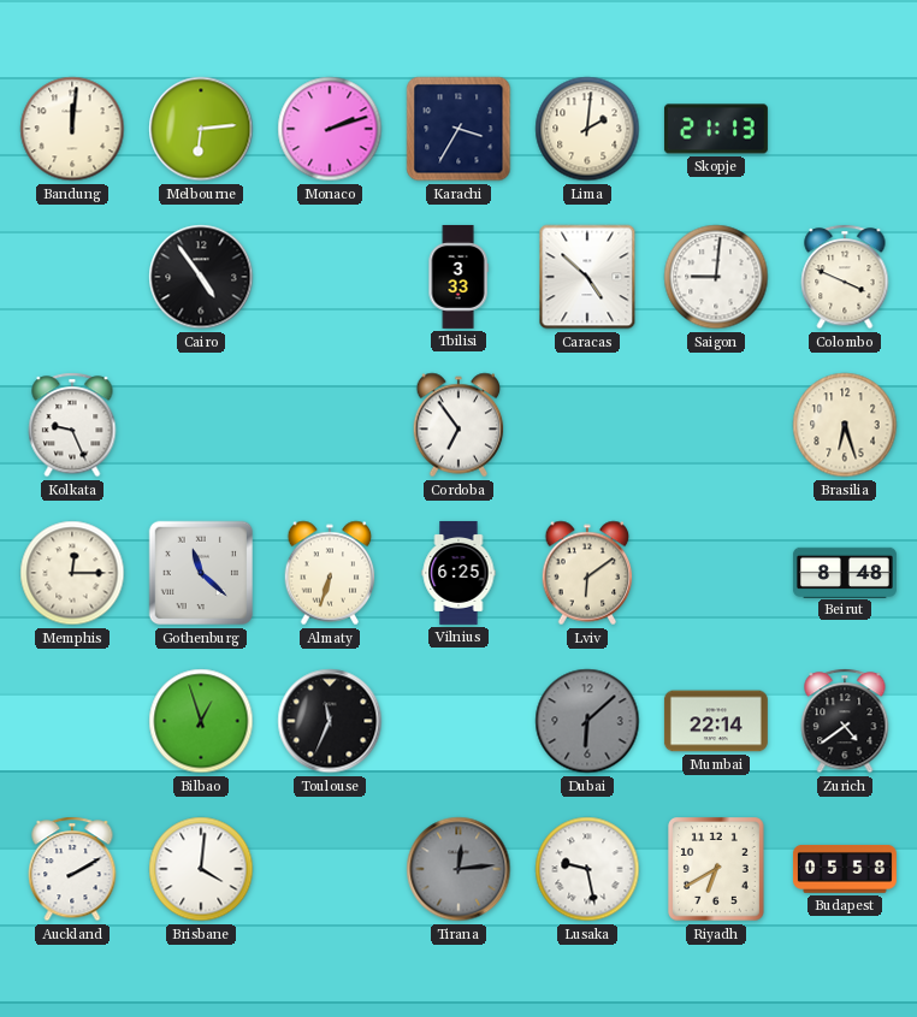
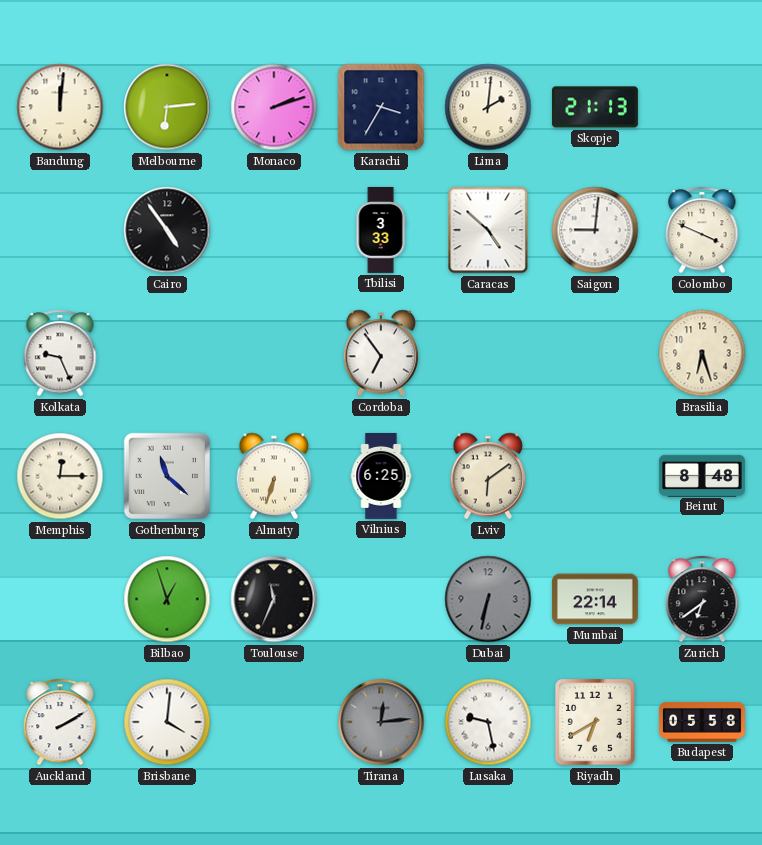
Dubai: 6:08 -> 6:32
Zurich: 4:39 -> 6:39
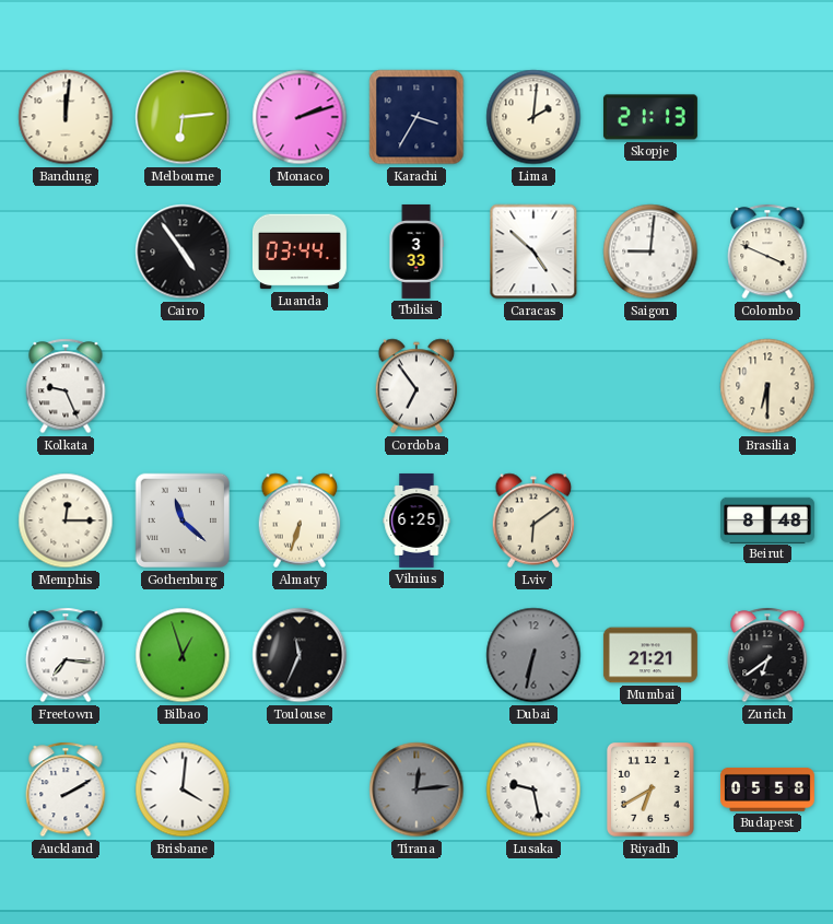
Luanda: none -> 03:44
Brasilia: 6:27 -> 6:30
Freetown: none -> 7:16
Mumbai: 22:14 -> 21:21
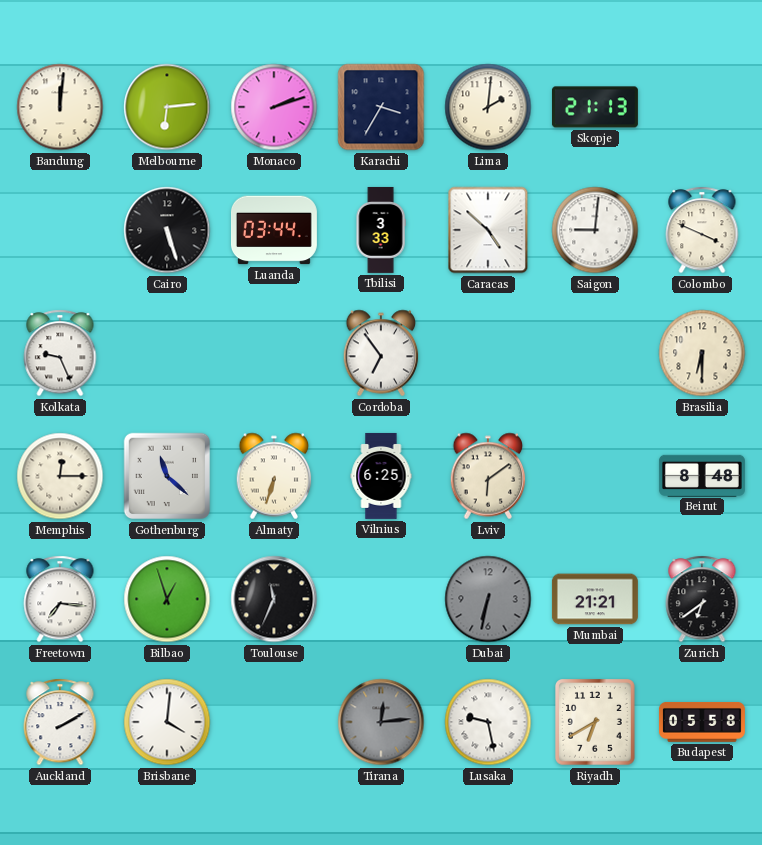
Cairo: 4:54 -> 5:27
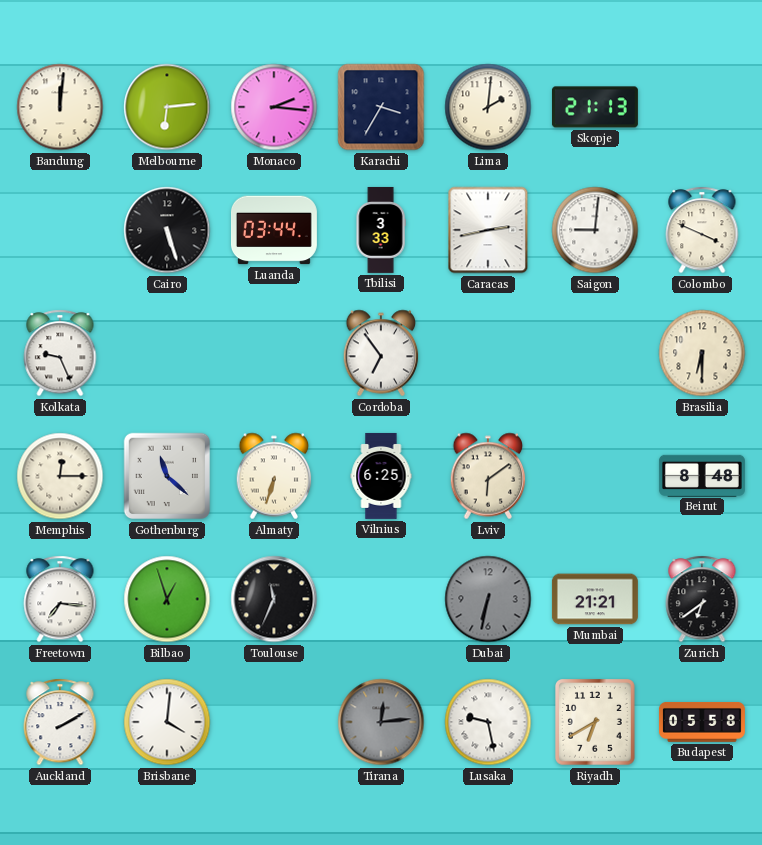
Monaco: 2:12 -> 2:16
Caracas: 4:52 -> 2:43
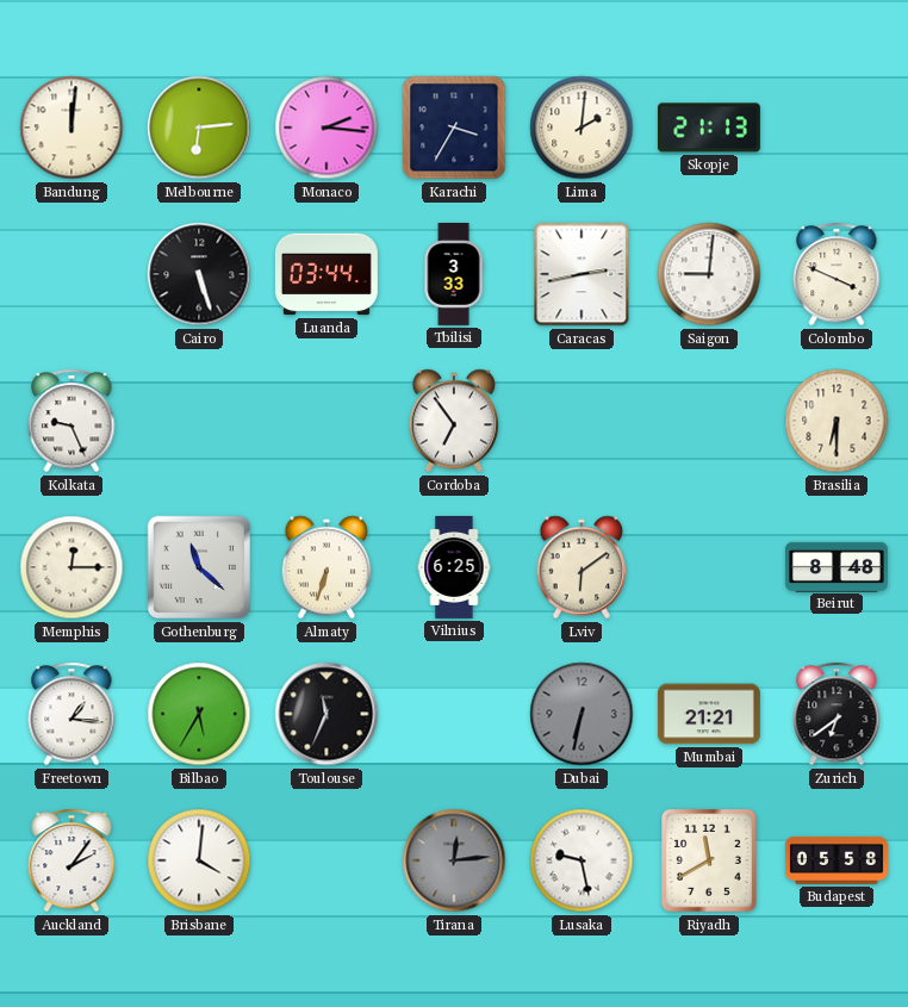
Freetown: 7:16 -> 1:16
Bilbao: 12:57 -> 5:35
Auckland: 2:10 -> 2:06
Riyadh: 6:40 -> 11:40
